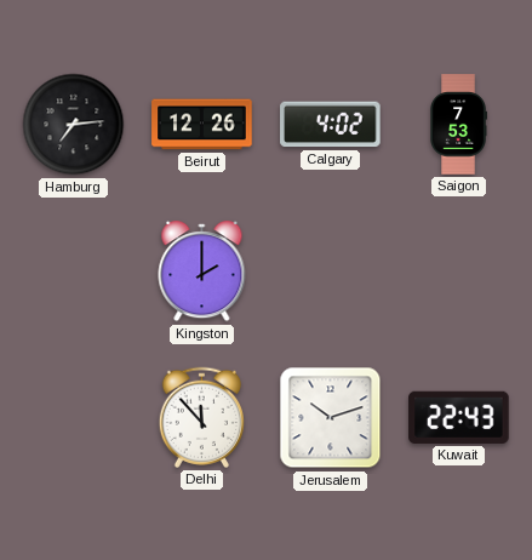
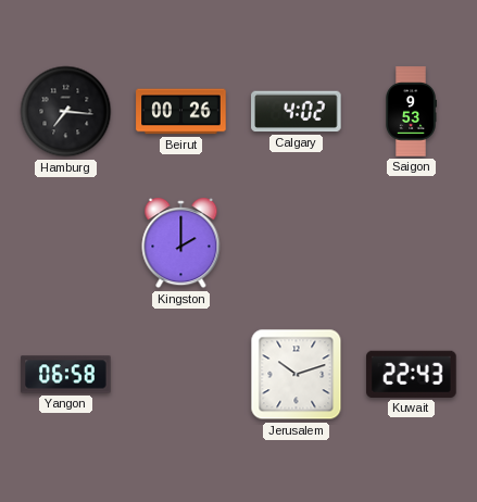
Hamburg: 7:14 -> 7:16
Beirut: 12:26 -> 00:26
Saigon: 7:53 -> 9:53
Yangon: none -> 06:58
Delhi: 11:53 -> none
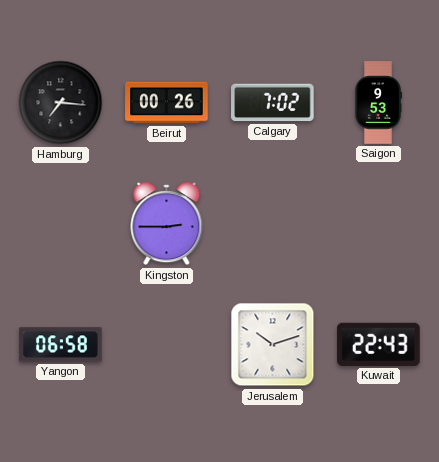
Calgary: 4:02 -> 7:02
Kingston: 2:00 -> 2:45
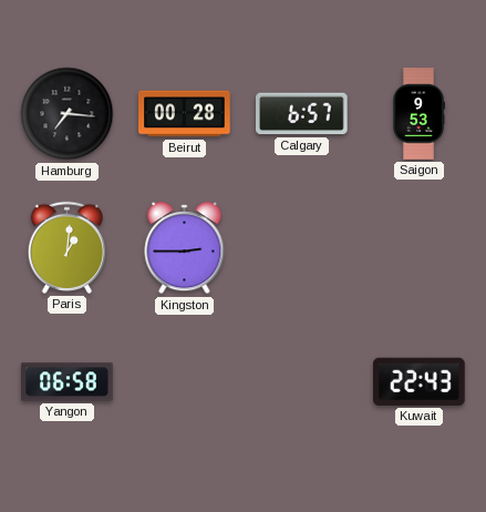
Beirut: 00:26 -> 00:28
Calgary: 7:02 -> 6:57
Paris: none -> 1:01
Jerusalem: 10:12 -> none
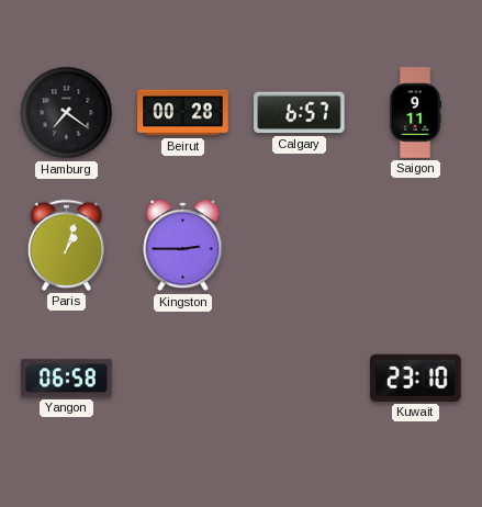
Hamburg: 7:16 -> 7:21
Saigon: 9:53 -> 9:11
Paris: 1:01 -> 1:03
Kuwait: 22:43 -> 23:10
